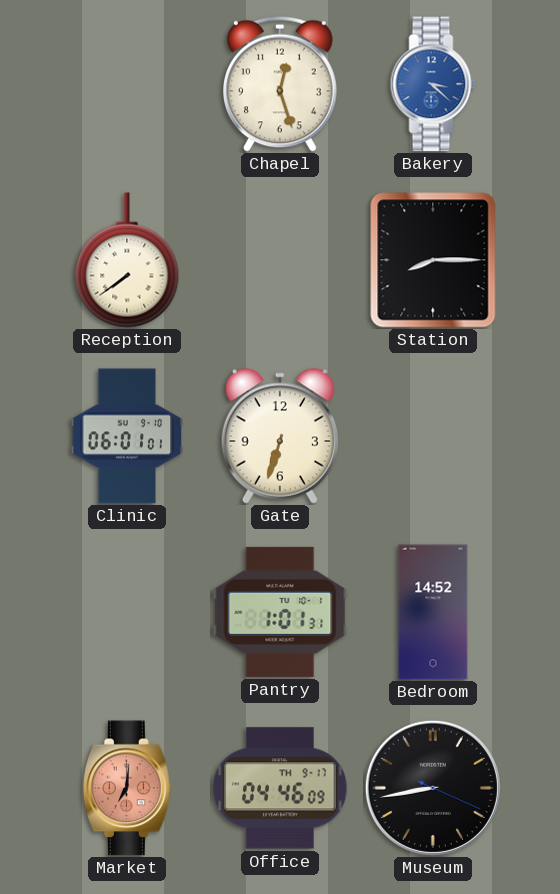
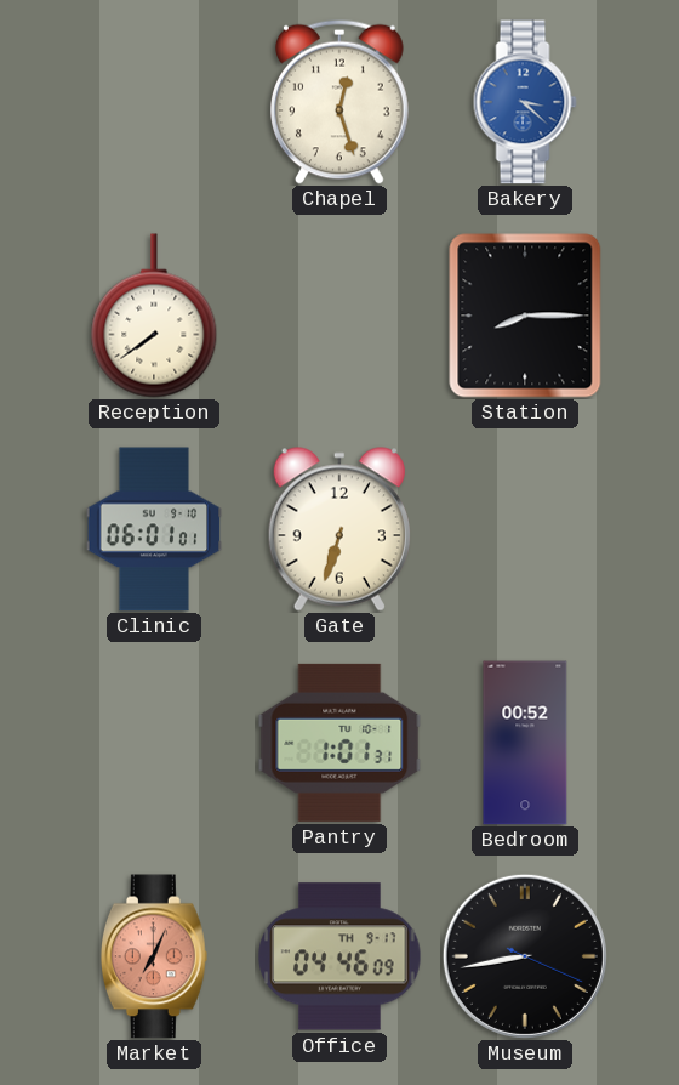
Bedroom: 14:52 -> 00:52
Market: 7:01 -> 7:04
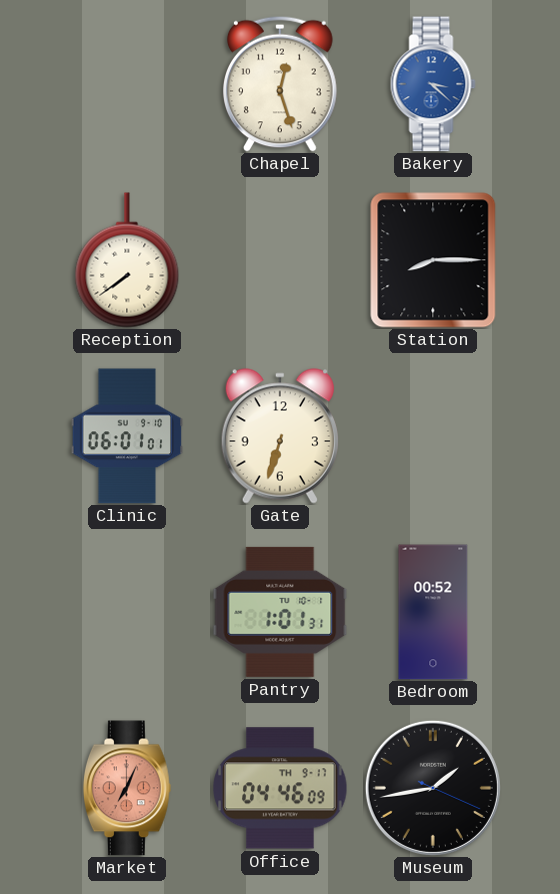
Museum: 8:43 -> 1:43
